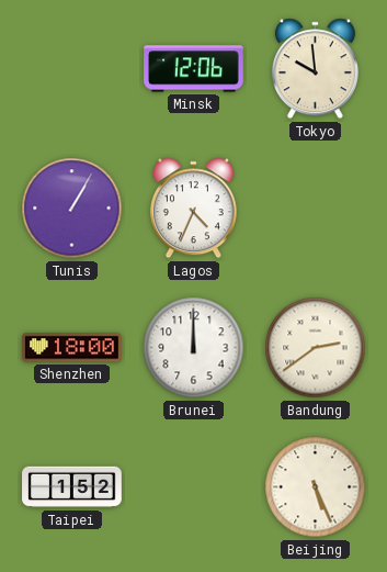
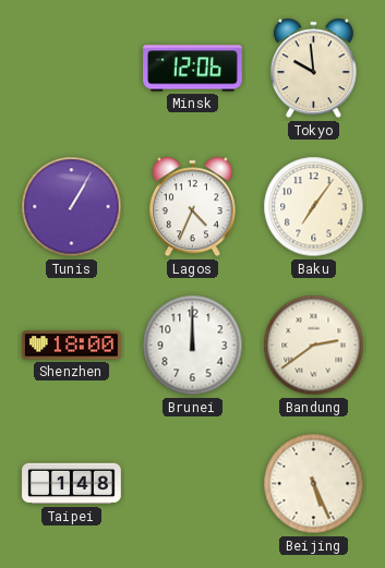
Baku: none -> 7:06
Taipei: 1:52 -> 1:48
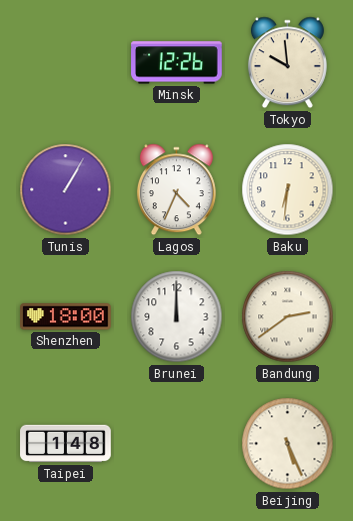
Minsk: 12:06 -> 12:26
Baku: 7:06 -> 6:31
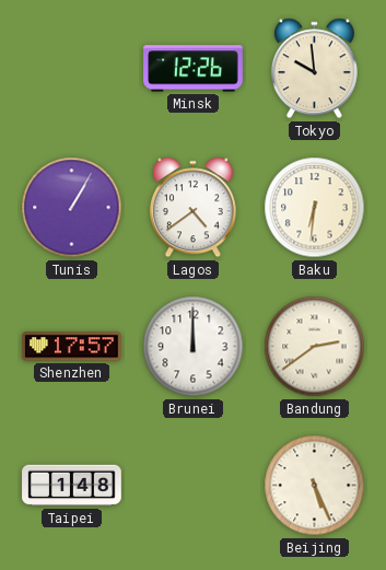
Lagos: 4:34 -> 4:39
Shenzhen: 18:00 -> 17:57
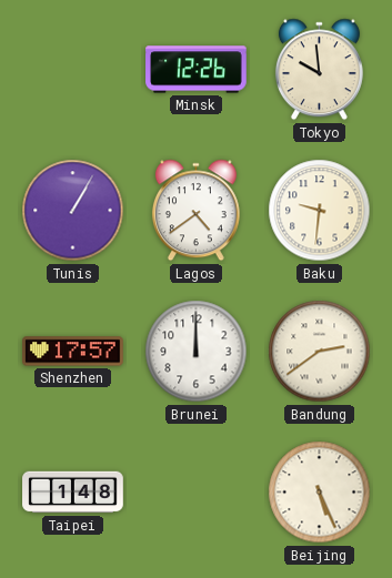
Baku: 6:31 -> 9:31
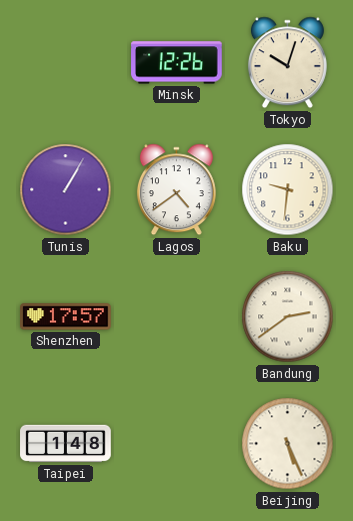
Tokyo: 9:59 -> 10:03
Brunei: 12:00 -> none
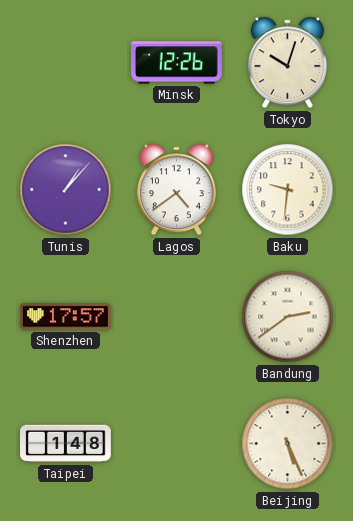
Tunis: 1:05 -> 1:07
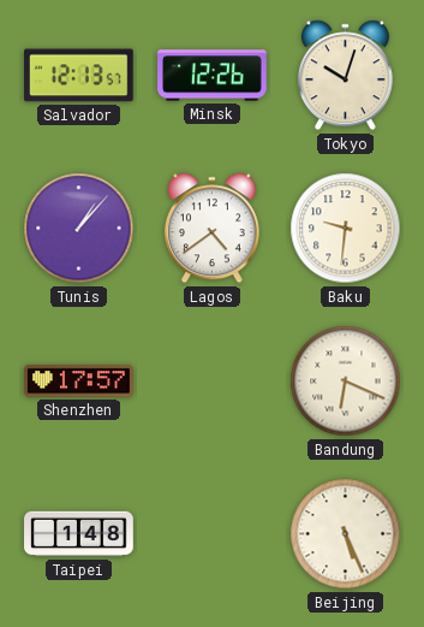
Salvador: none -> 12:13
Bandung: 2:39 -> 6:19
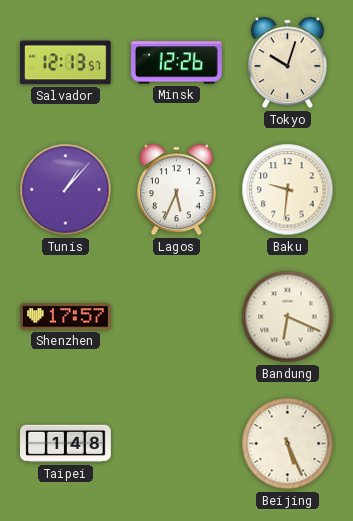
Lagos: 4:39 -> 5:34
